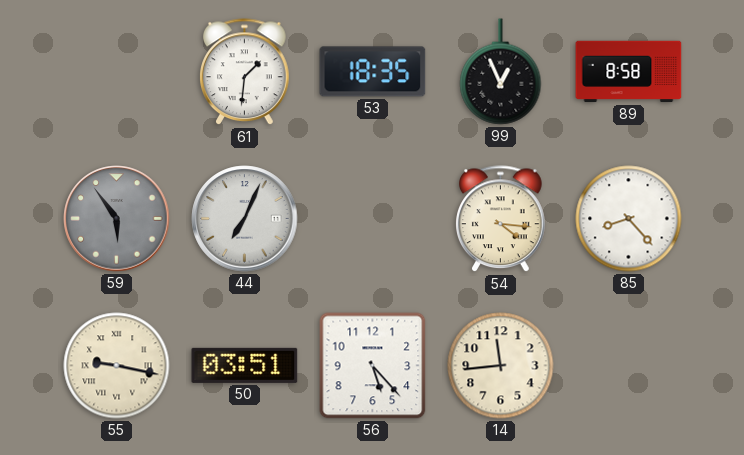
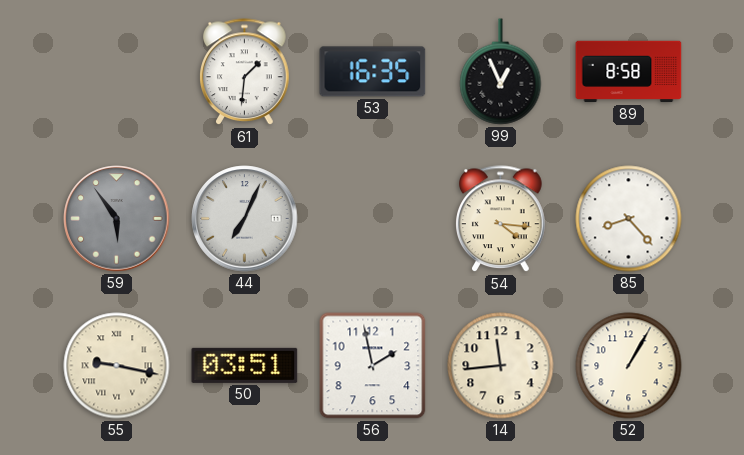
53: 18:35 -> 16:35
56: 5:23 -> 1:58
52: none -> 1:05
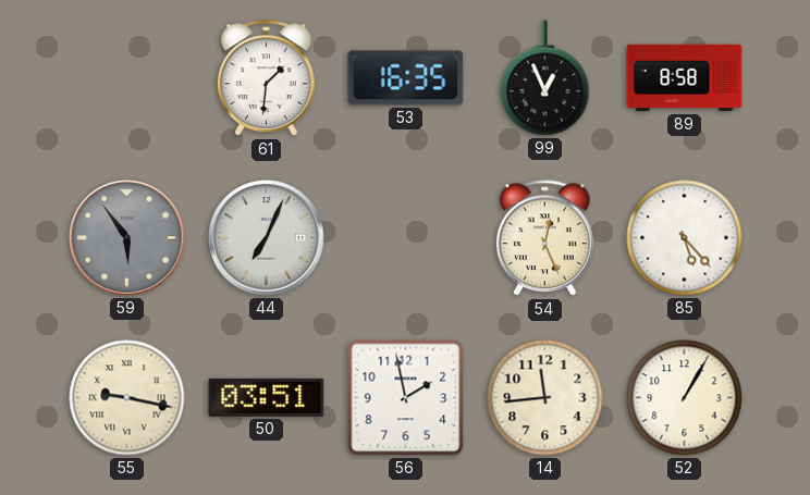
54: 4:16 -> 12:26
85: 8:23 -> 5:23
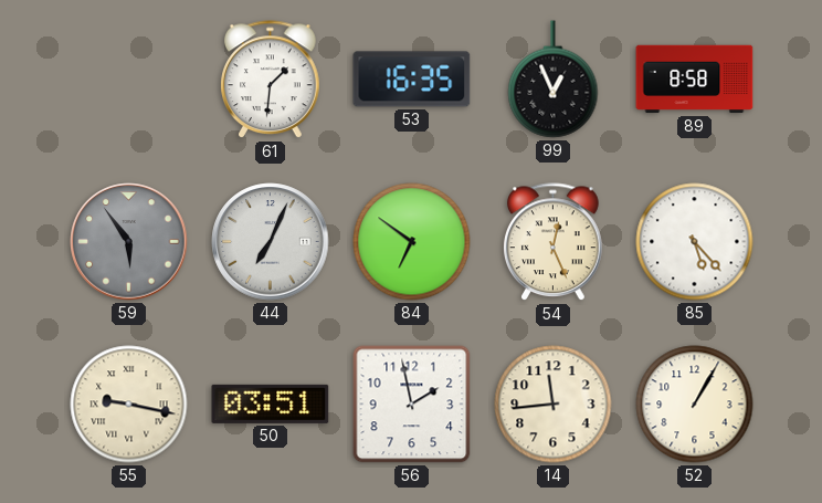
84: none -> 6:51
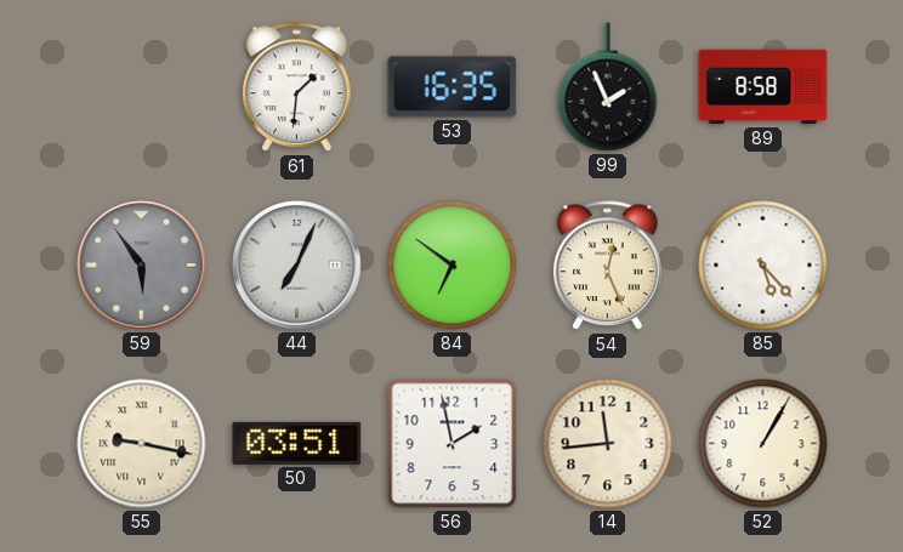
99: 12:56 -> 1:56
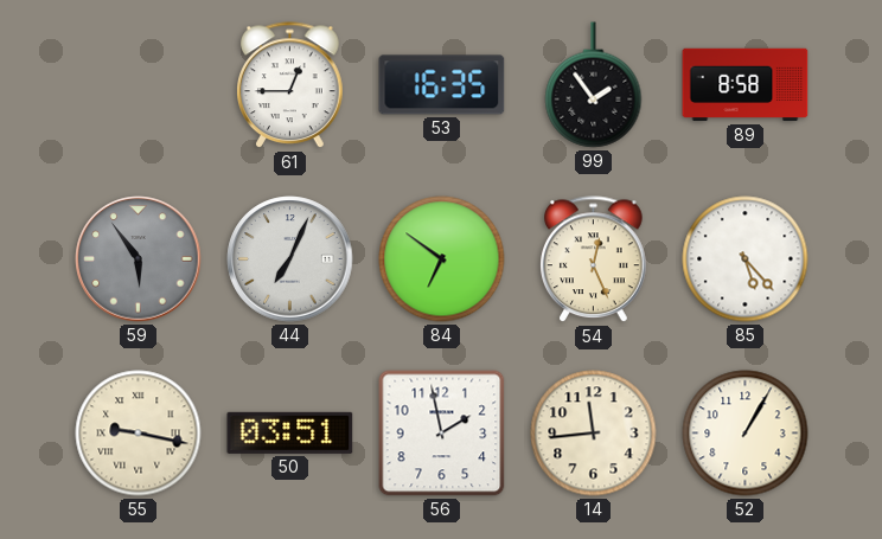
61: 1:31 -> 12:45
99: 1:56 -> 1:54
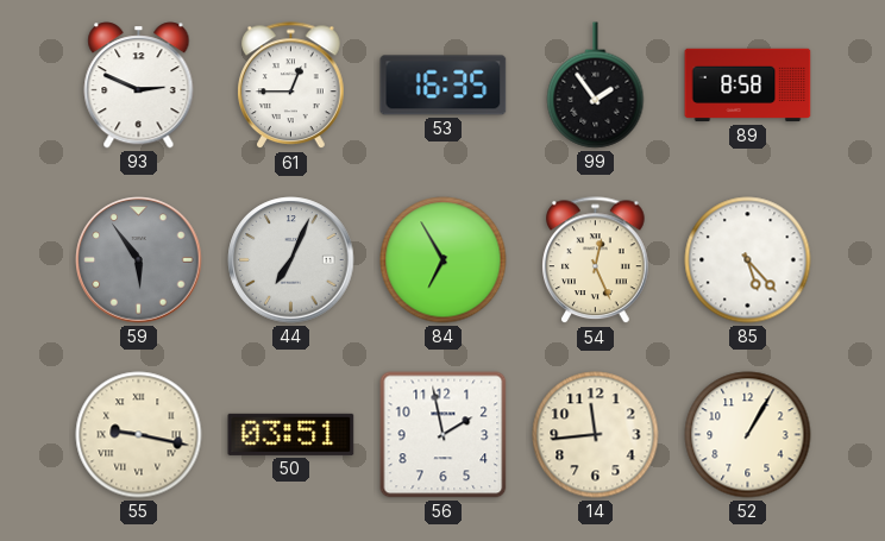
93: none -> 2:49
84: 6:51 -> 6:55
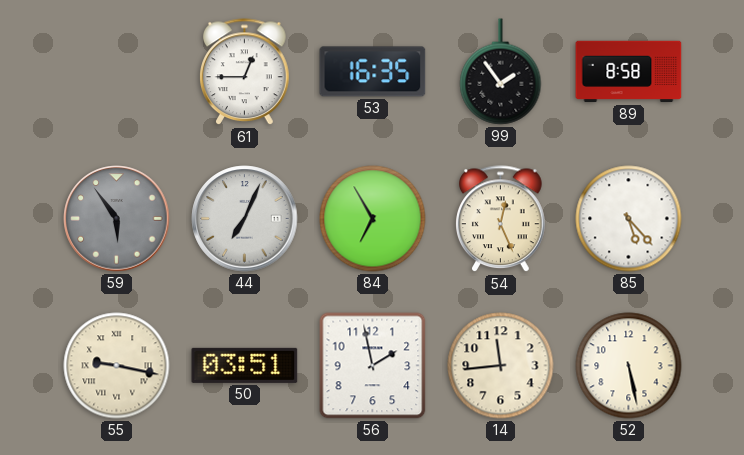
93: 2:49 -> none
52: 1:05 -> 5:28
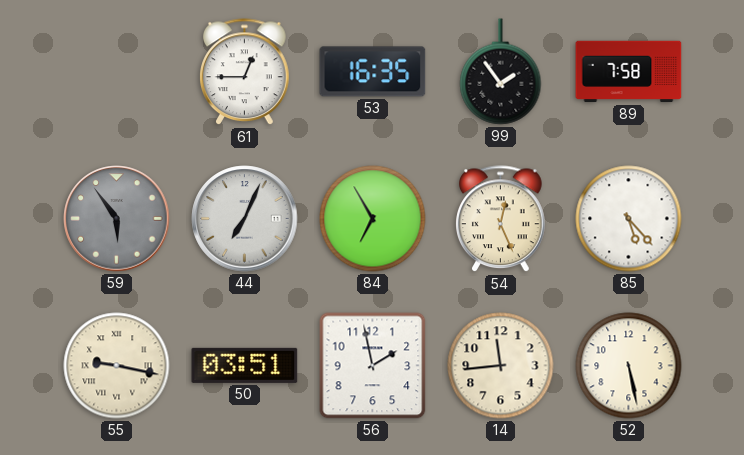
89: 8:58 -> 7:58
